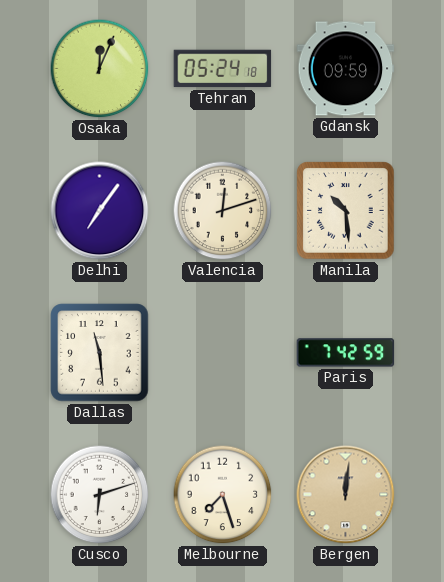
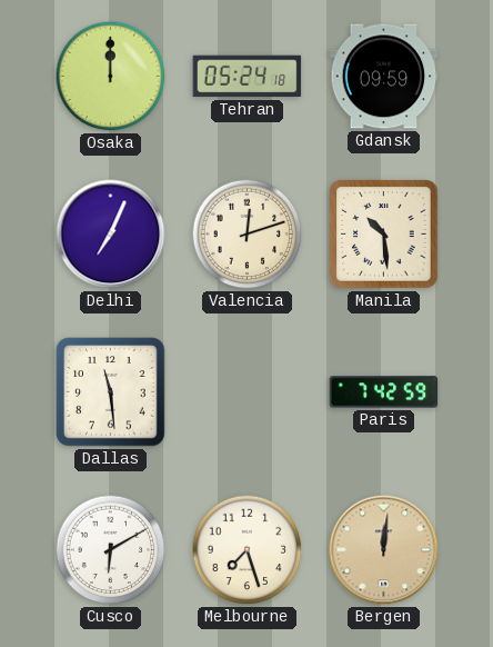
Osaka: 12:04 -> 12:00
Delhi: 7:06 -> 7:04
Cusco: 6:12 -> 6:10
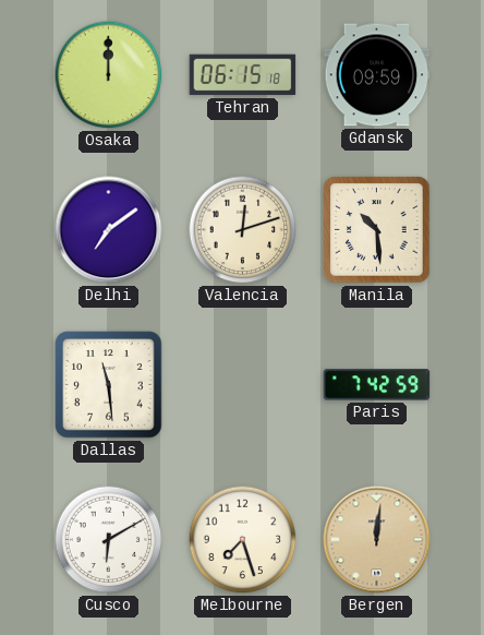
Tehran: 05:24 -> 06:15
Delhi: 7:04 -> 7:09
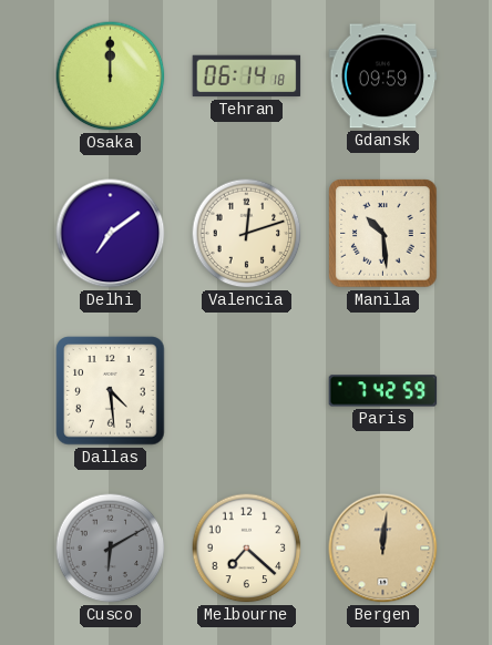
Tehran: 06:15 -> 06:14
Dallas: 11:29 -> 4:29
Cusco dial: white -> grey
Melbourne: 7:27 -> 7:22
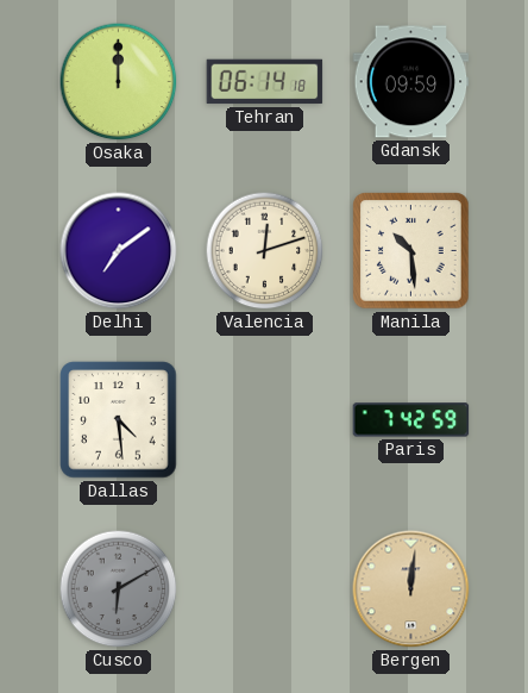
Melbourne: 7:22 -> none
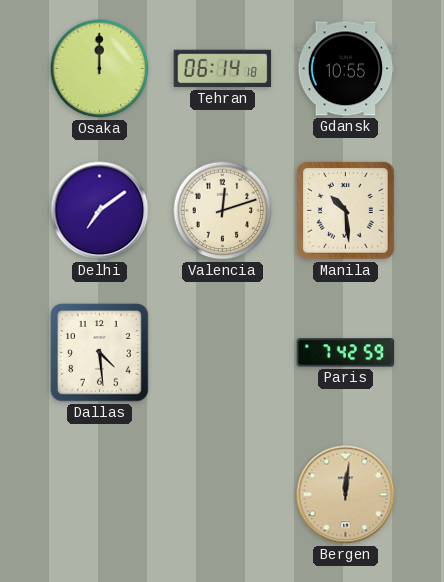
Gdansk: 09:59 -> 10:55
Cusco: 6:10 -> none
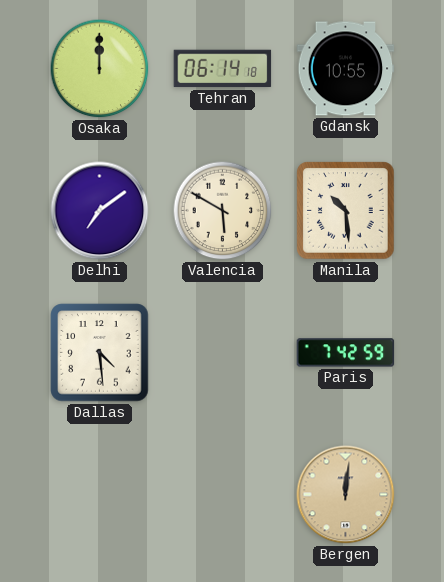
Valencia: 12:12 -> 5:50
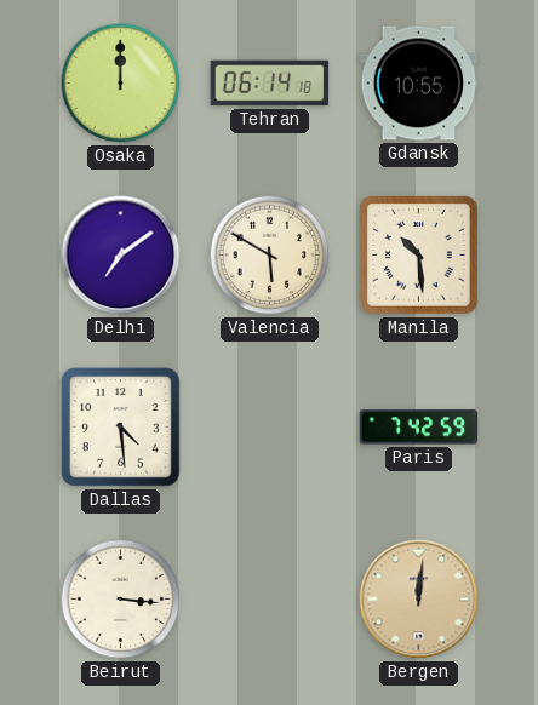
Beirut: none -> 3:16
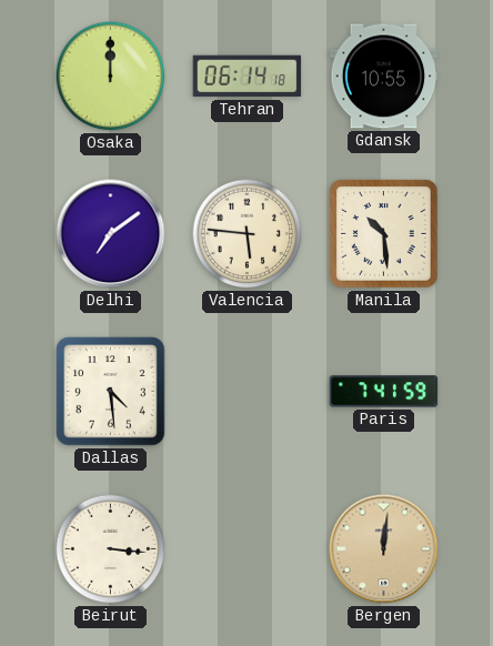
Valencia: 5:50 -> 5:46
Paris: 7:42 -> 7:41
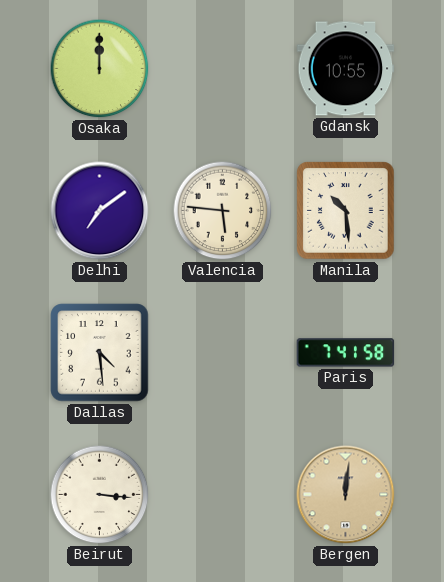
Tehran: 06:14 -> none
Paris: 7:41:59 -> 7:41:58
